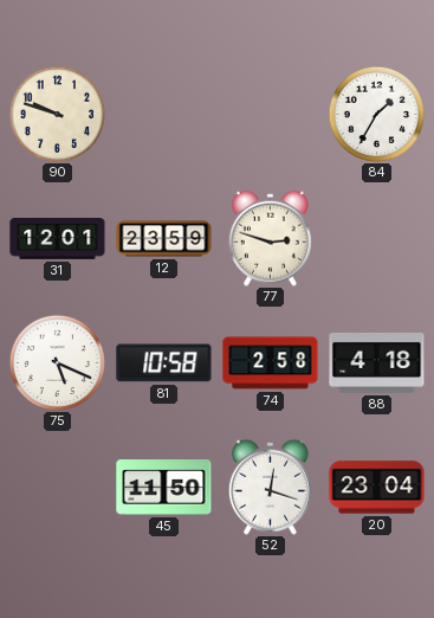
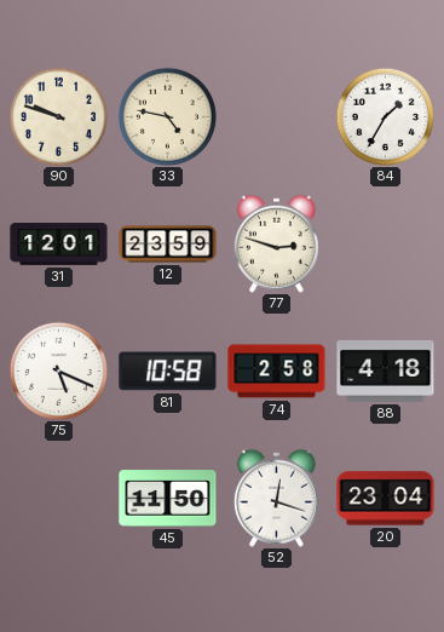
33: none -> 4:47
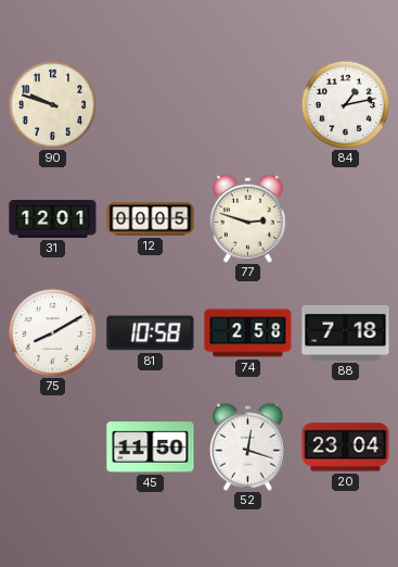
33: 4:47 -> none
84: 1:35 -> 1:13
12: 23:59 -> 00:05
75: 5:19 -> 8:10
88: 4:18 -> 7:18
